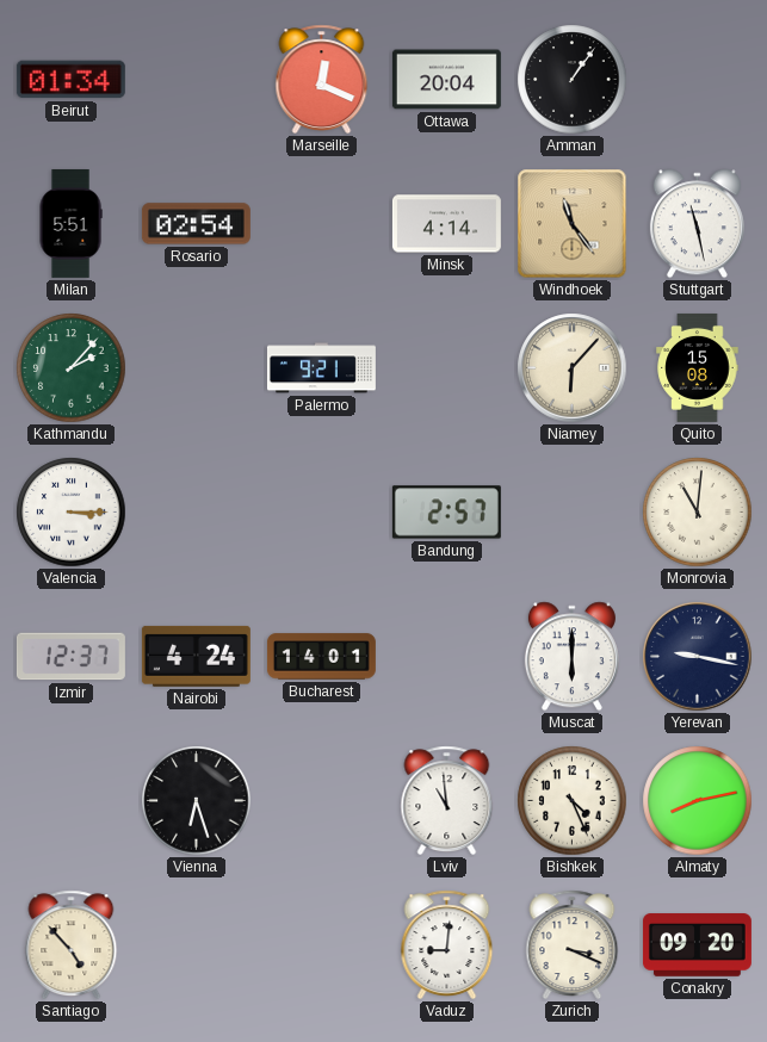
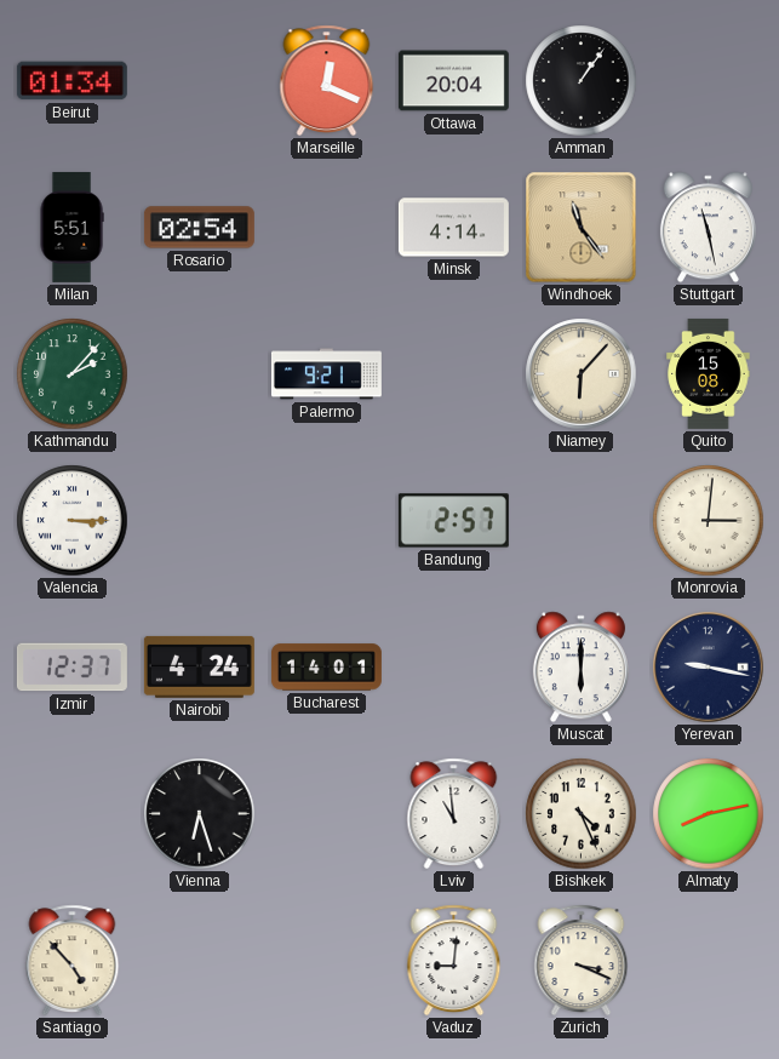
Monrovia: 11:01 -> 3:01
Conakry: 09:20 -> none
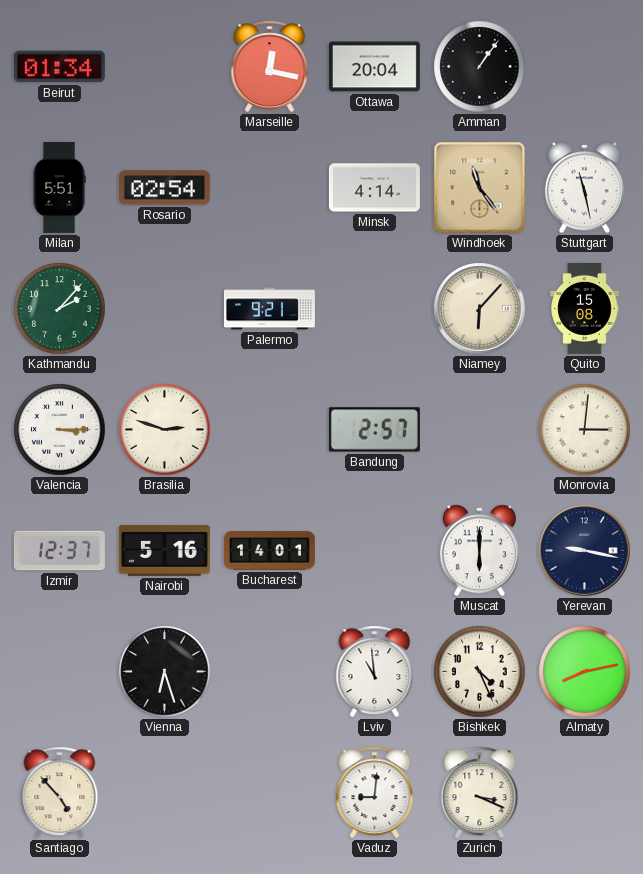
Marseille: 12:19 -> 12:17
Brasilia: none -> 2:48
Nairobi: 4:24 -> 5:16
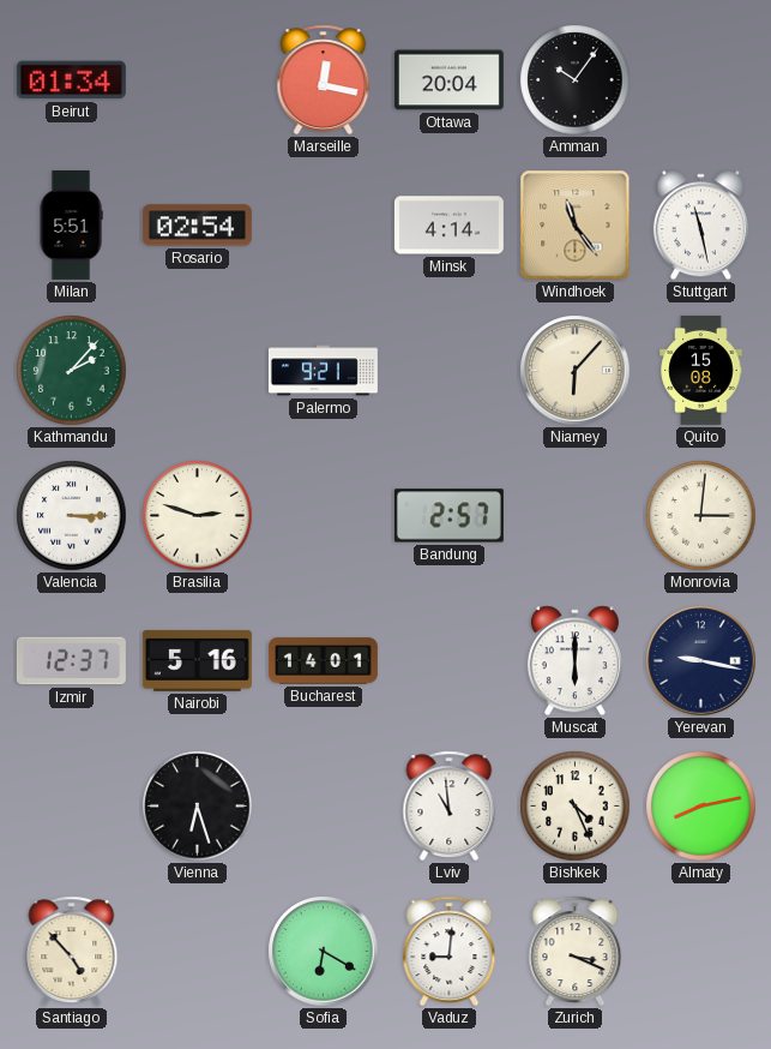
Amman: 1:06 -> 10:06
Sofia: none -> 6:20
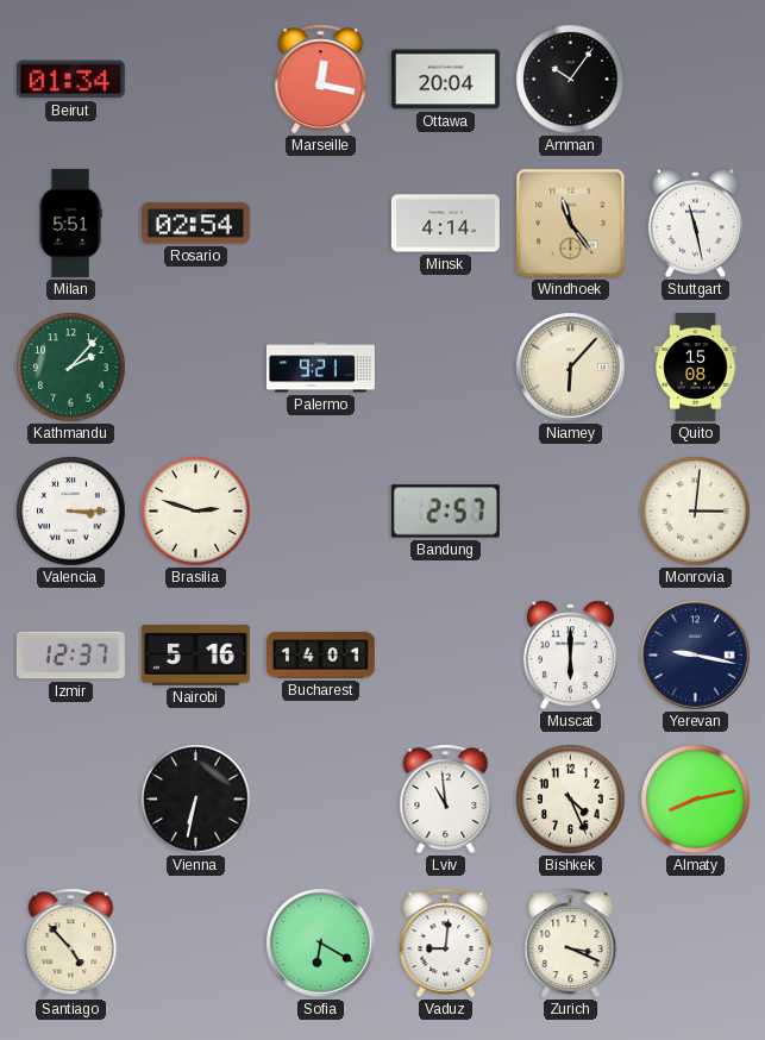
Vienna: 6:27 -> 6:32
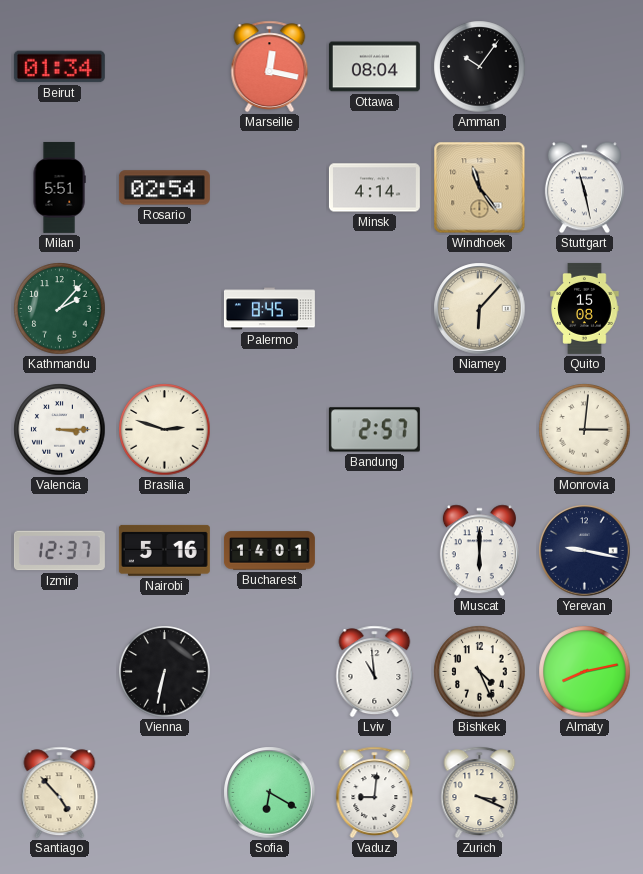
Ottawa: 20:04 -> 08:04
Palermo: 9:21 -> 8:45
